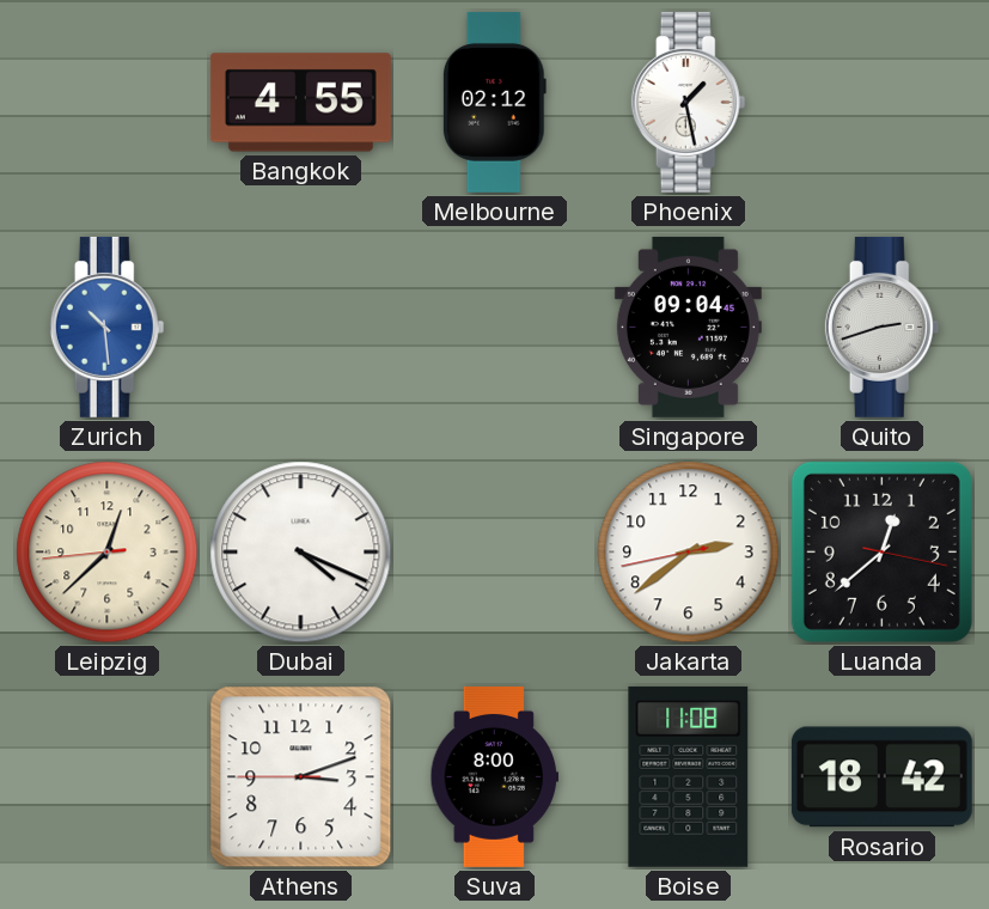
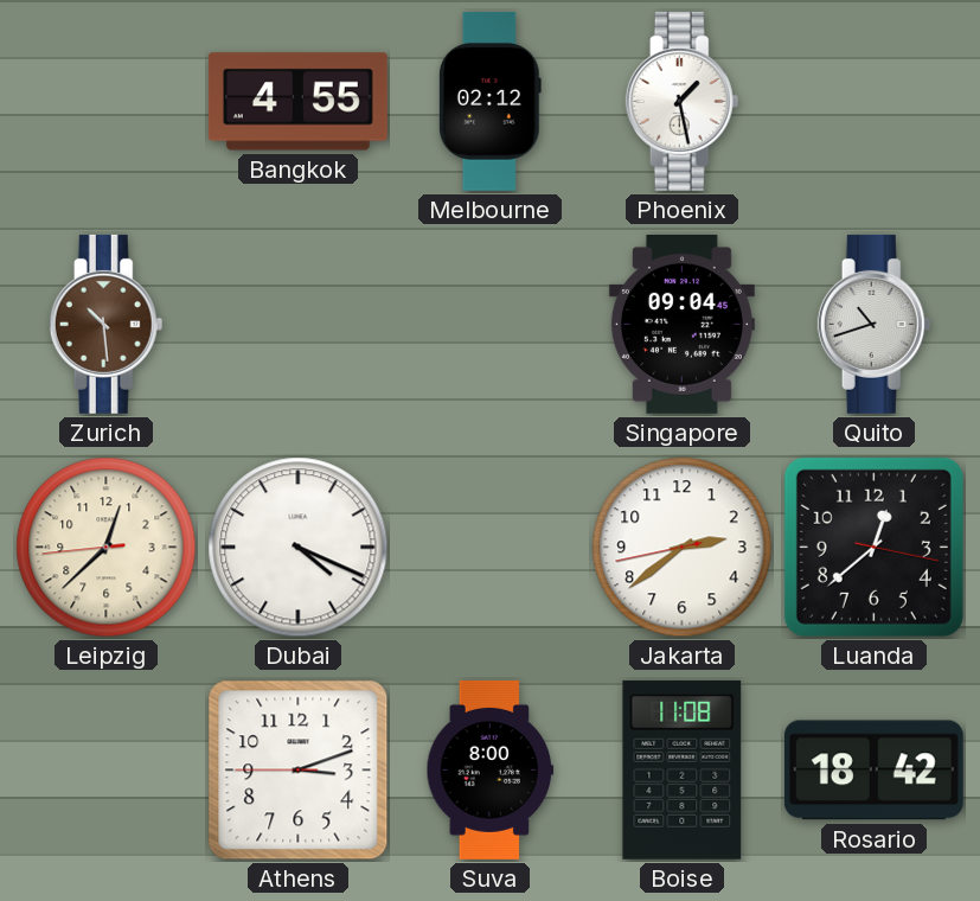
Zurich dial: blue -> brown
Quito: 2:42 -> 10:42
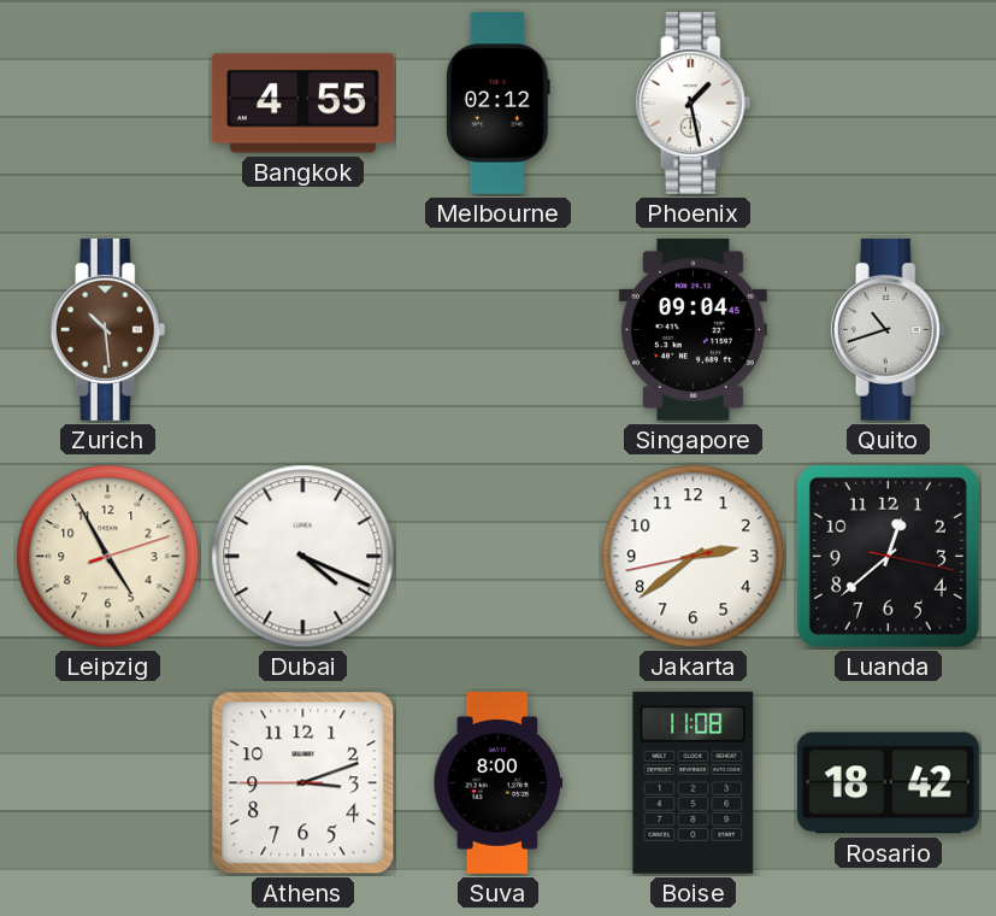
Leipzig: 12:37 -> 4:55
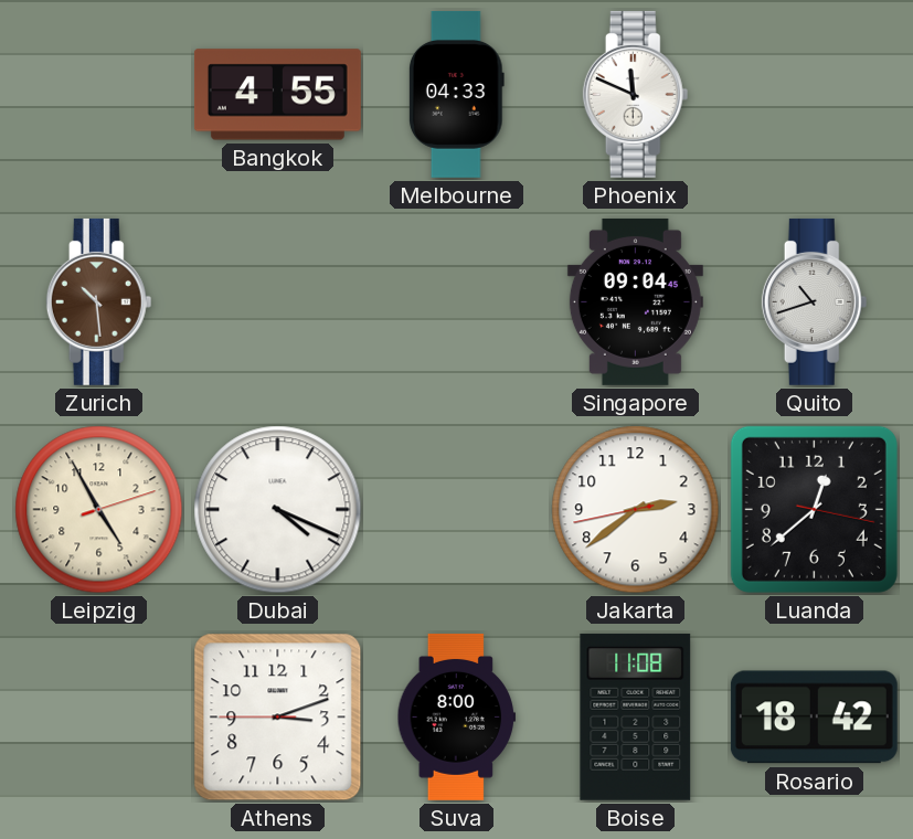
Melbourne: 02:12 -> 04:33
Phoenix: 1:28 -> 11:49
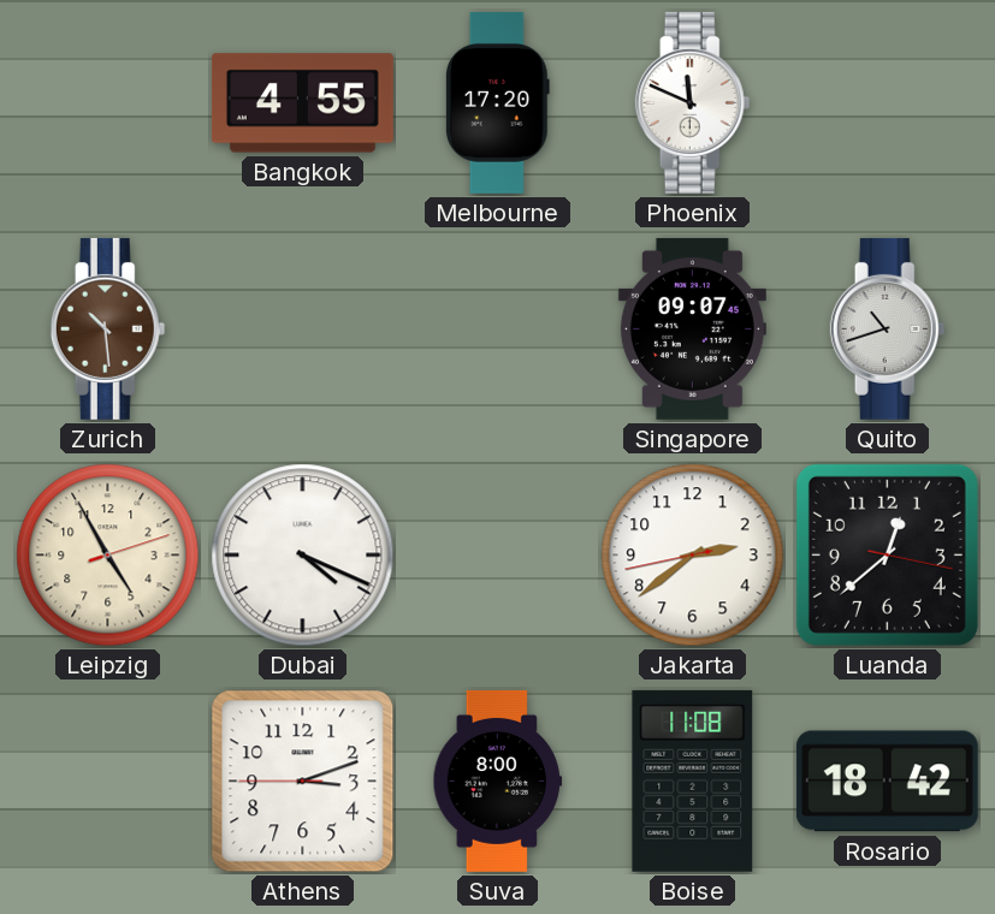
Melbourne: 04:33 -> 17:20
Singapore: 09:04 -> 09:07
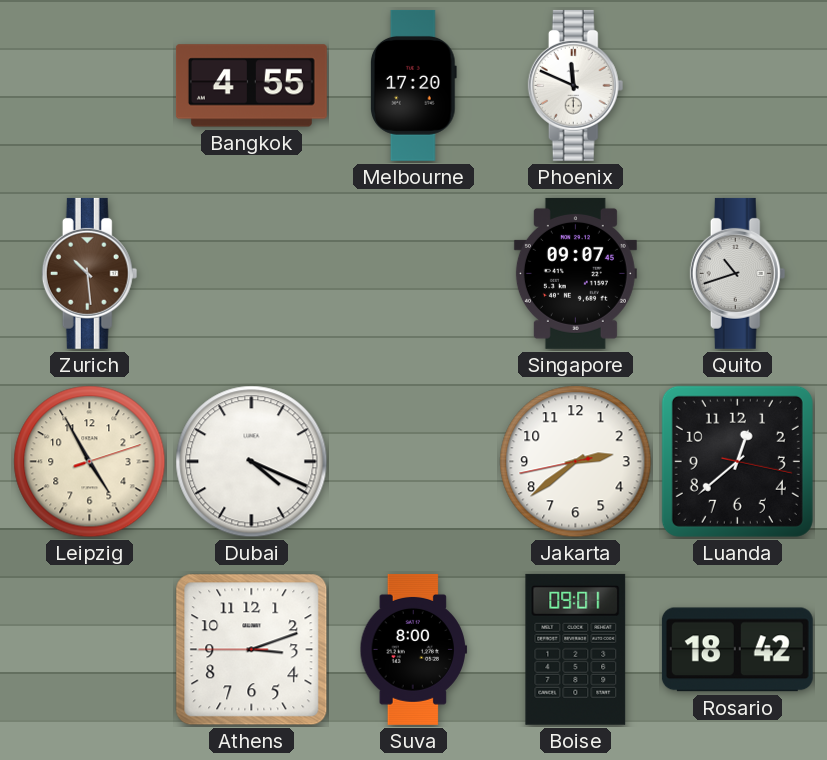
Boise: 11:08 -> 09:01
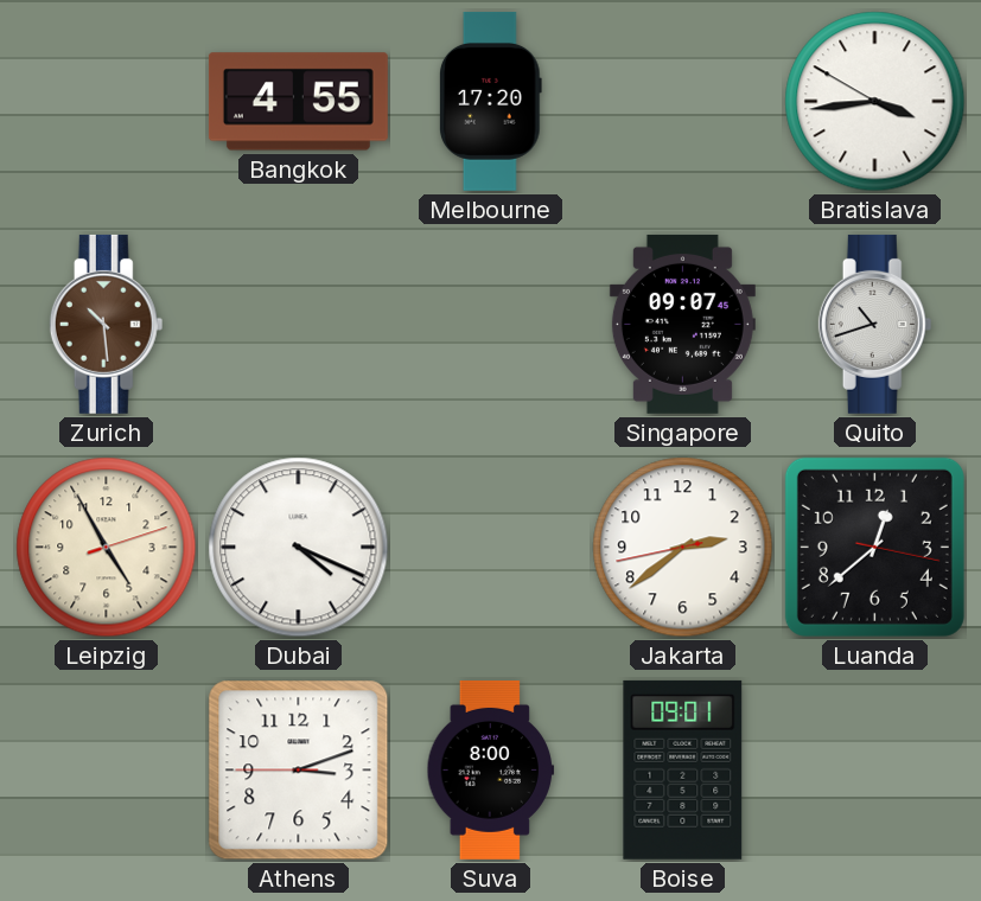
Phoenix: 11:49 -> none
Bratislava: none -> 3:43
Rosario: 18:42 -> none
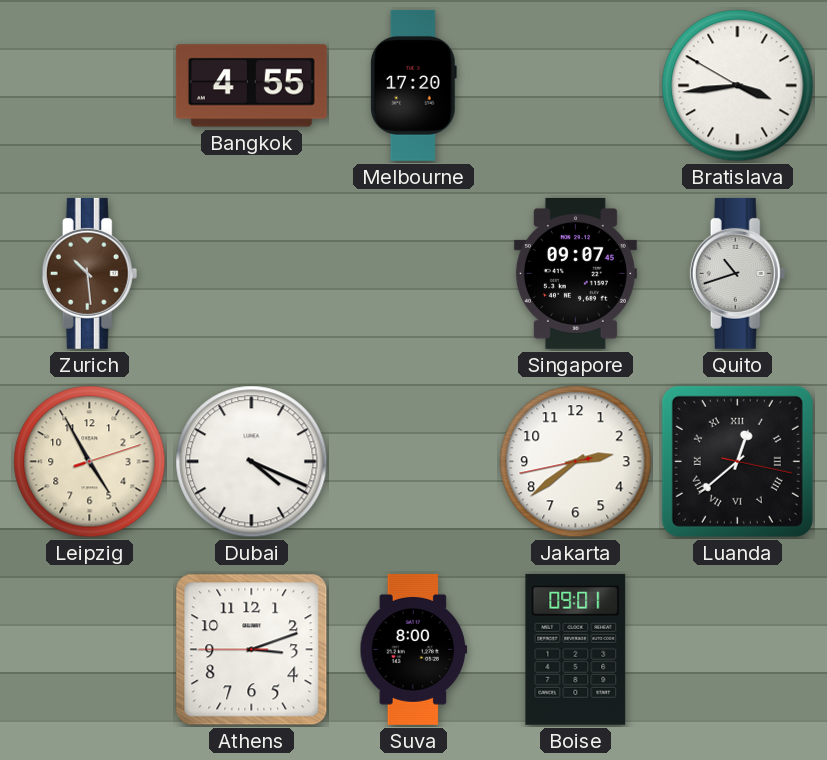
Luanda numerals: Arabic -> Roman
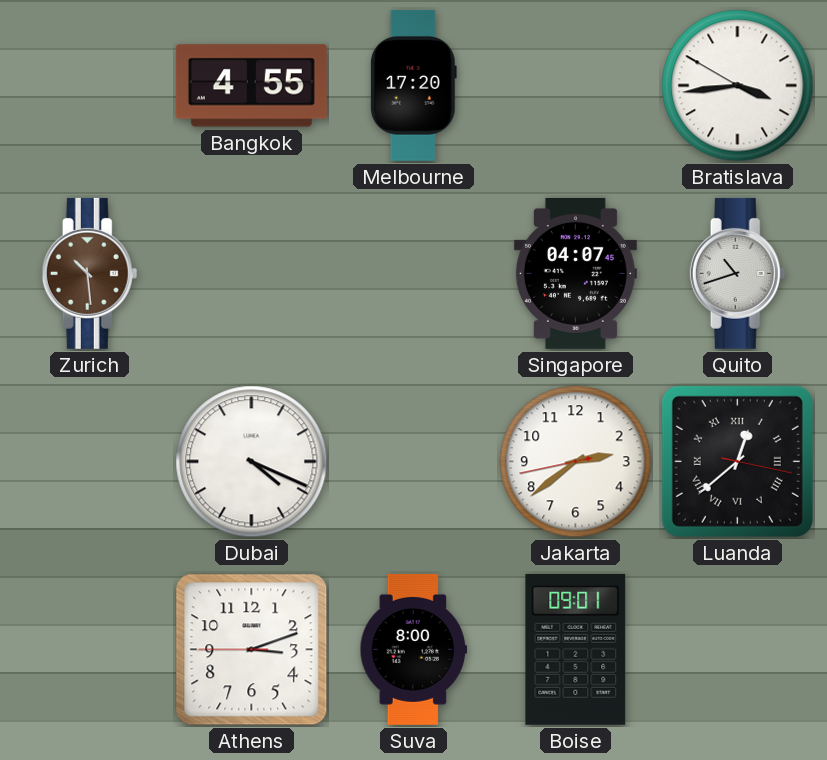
Singapore: 09:07 -> 04:07
Leipzig: 4:55 -> none
